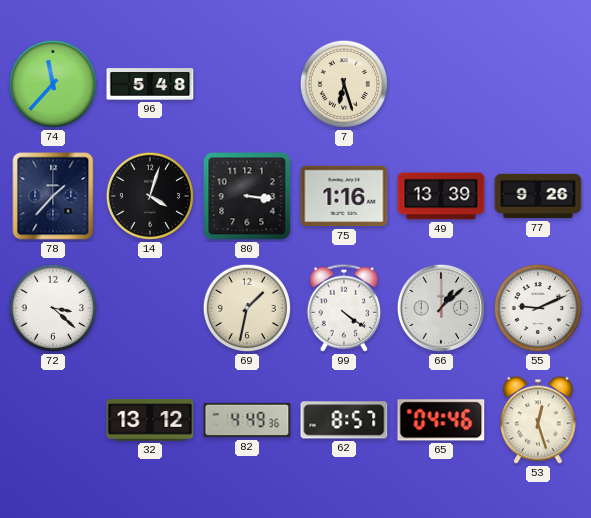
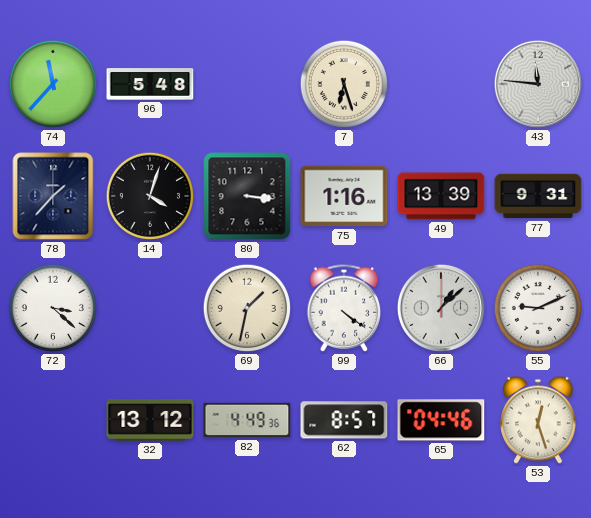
43: none -> 11:46
77: 9:26 -> 9:31
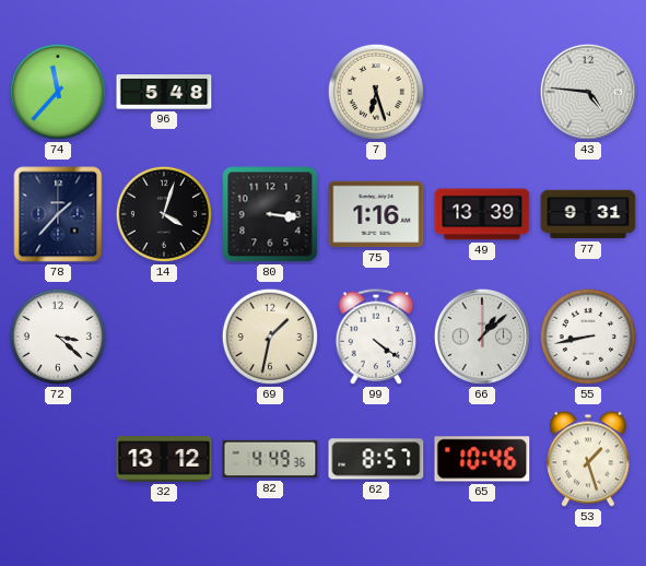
43: 11:46 -> 4:46
55: 9:11 -> 8:43
65: 04:46 -> 10:46
53: 12:27 -> 1:27
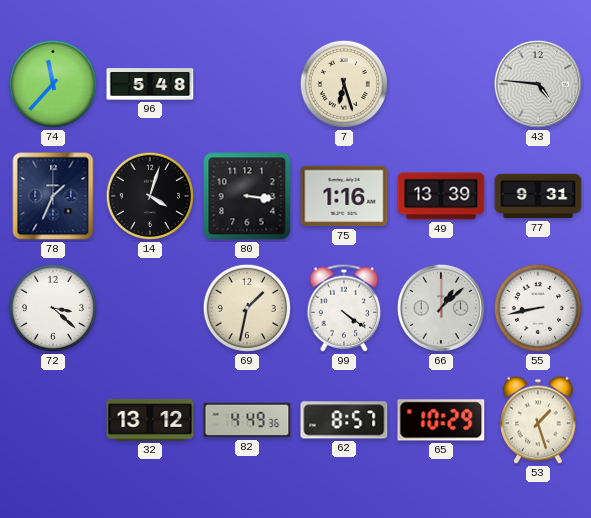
78: 1:37 -> 1:34
65: 10:46 -> 10:29
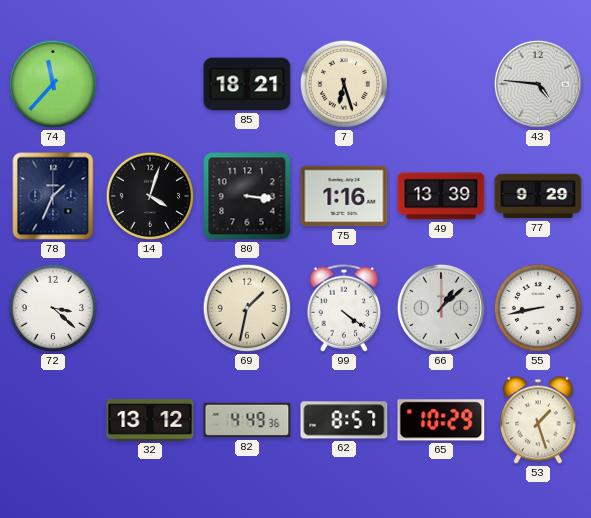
96: 5:48 -> none
85: none -> 18:21
77: 9:31 -> 9:29
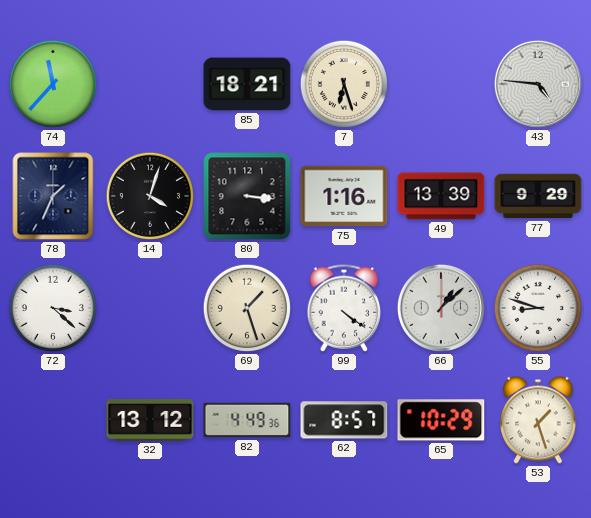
69: 1:32 -> 1:27
55: 8:43 -> 8:48
